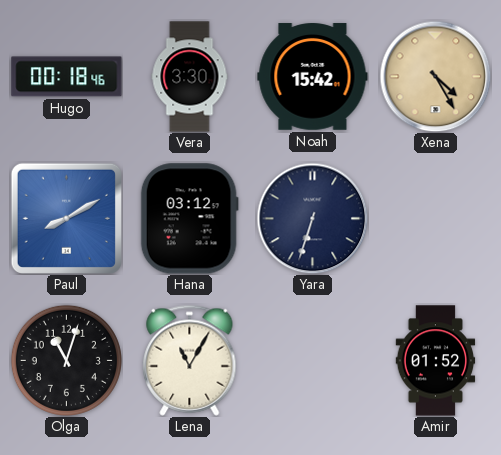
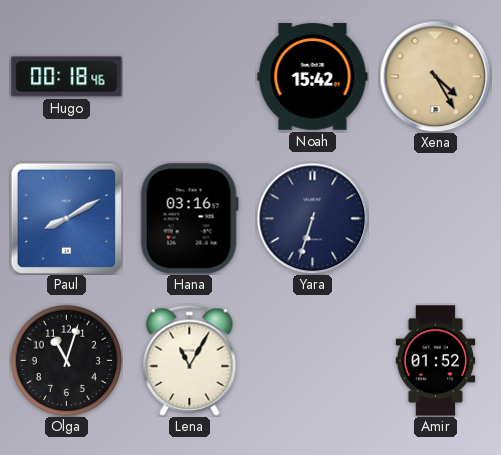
Vera: 3:30 -> none
Hana: 03:12 -> 03:16
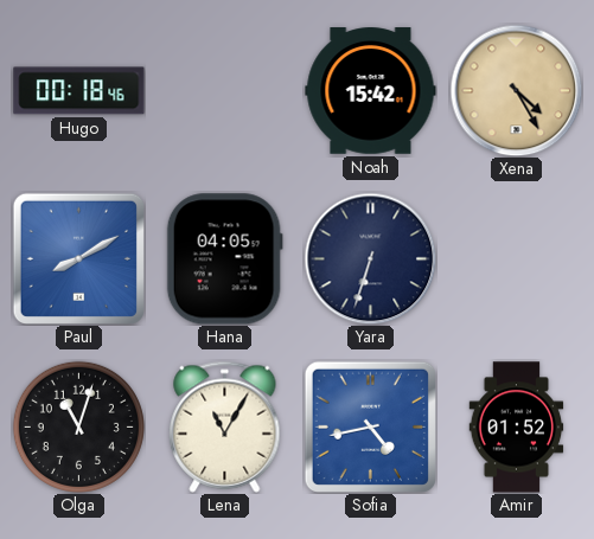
Hana: 03:16 -> 04:05
Sofia: none -> 4:43
